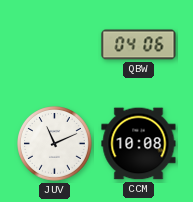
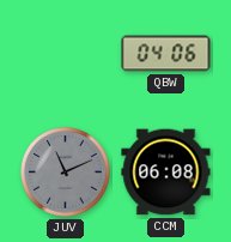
JUV dial: white -> grey
CCM: 10:08 -> 06:08
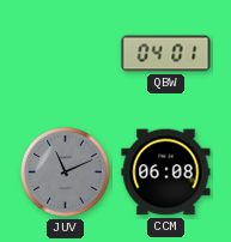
QBW: 04:06 -> 04:01
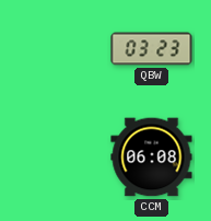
QBW: 04:01 -> 03:23
JUV: 11:11 -> none
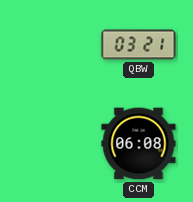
QBW: 03:23 -> 03:21
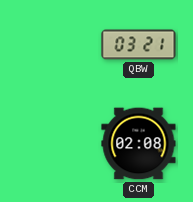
CCM: 06:08 -> 02:08
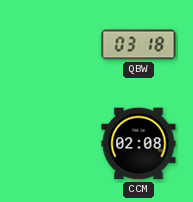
QBW: 03:21 -> 03:18
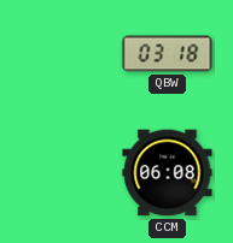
CCM: 02:08 -> 06:08
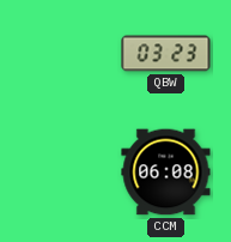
QBW: 03:18 -> 03:23
